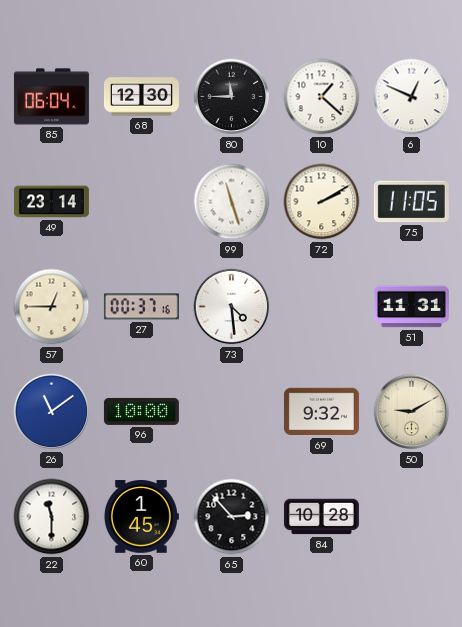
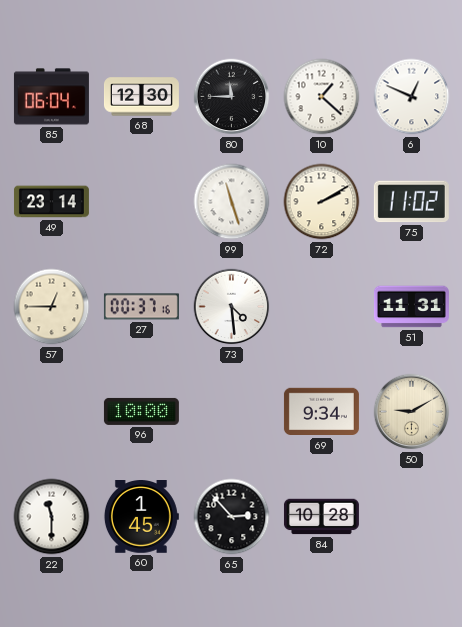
75: 11:05 -> 11:02
26: 11:09 -> none
69: 9:32 -> 9:34
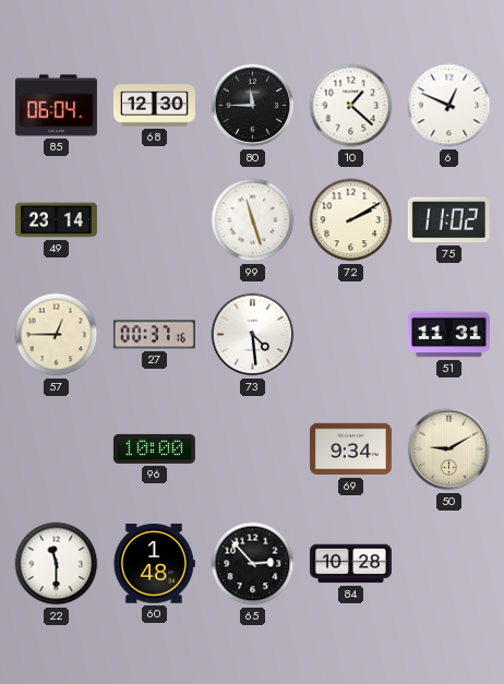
60: 1:45 -> 1:48
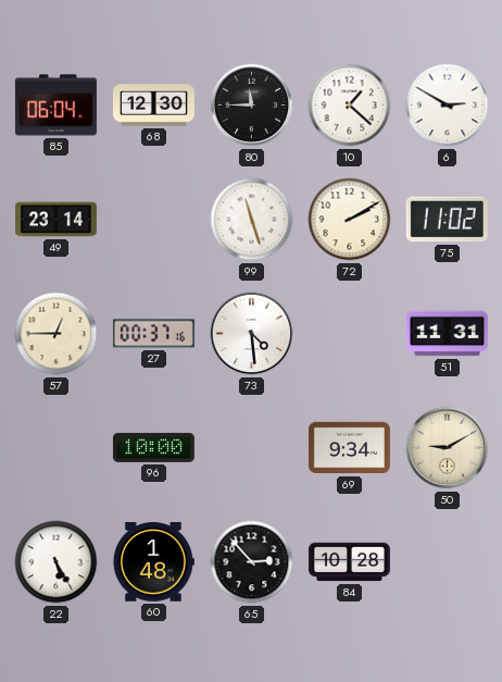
6: 12:49 -> 2:50
22: 11:30 -> 5:25
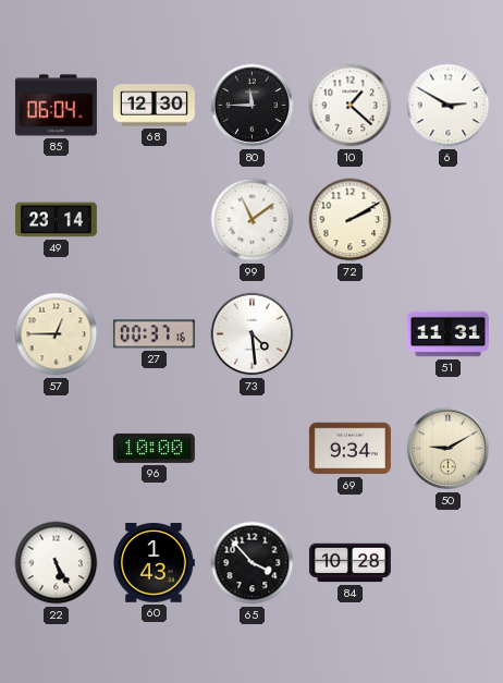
99: 11:27 -> 11:09
75: 11:02 -> none
60: 1:48 -> 1:43
65: 2:53 -> 3:53
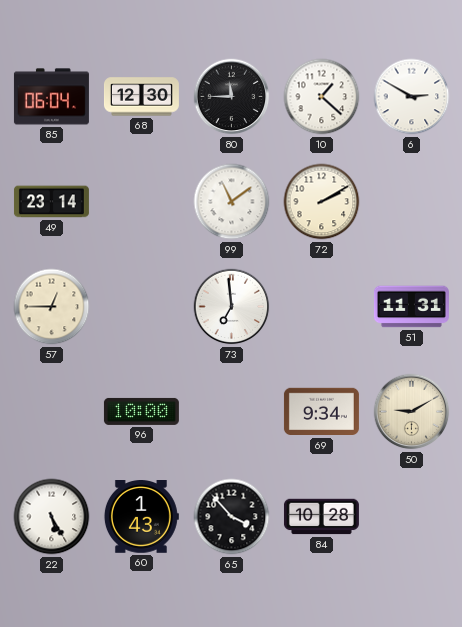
27: 00:37 -> none
73: 4:29 -> 6:59
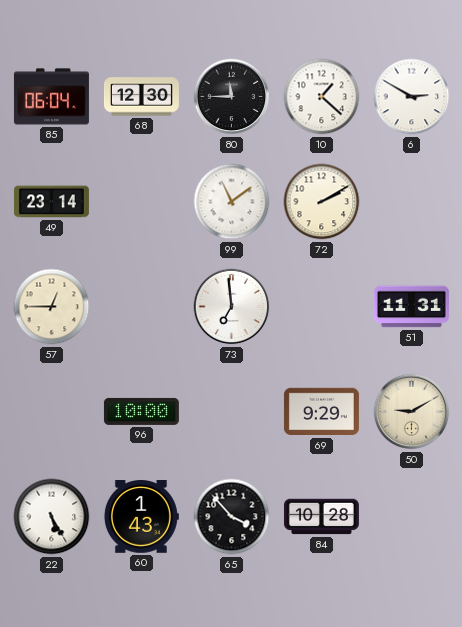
69: 9:34 -> 9:29
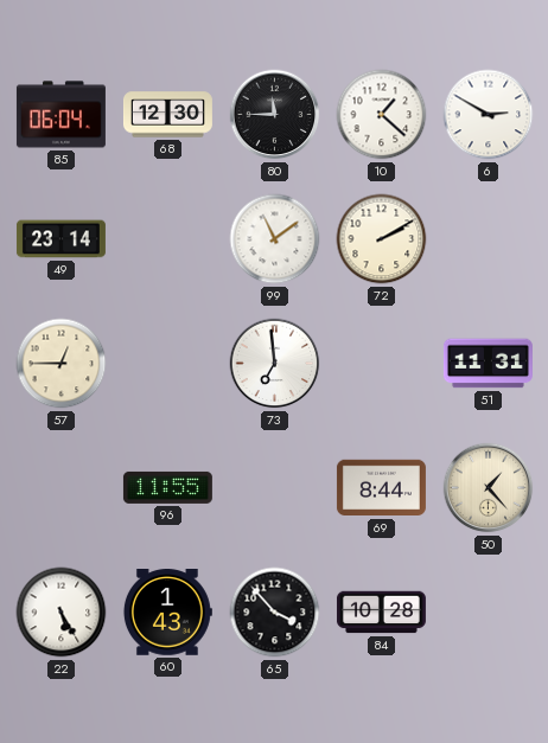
96: 10:00 -> 11:55
69: 9:29 -> 8:44
50: 9:10 -> 1:23
